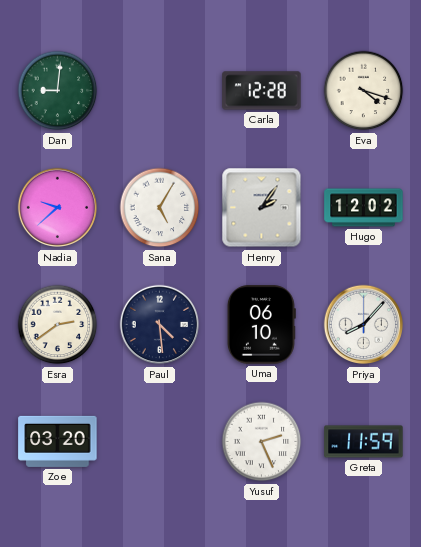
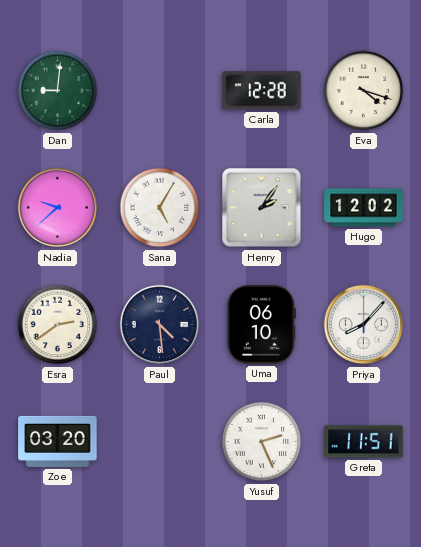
Greta: 11:59 -> 11:51
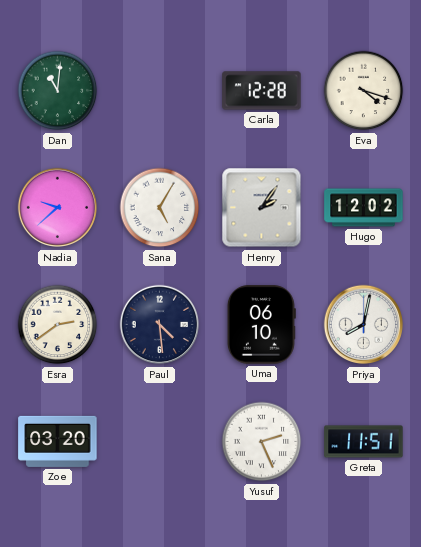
Dan: 9:01 -> 11:01
Priya: 8:07 -> 8:02
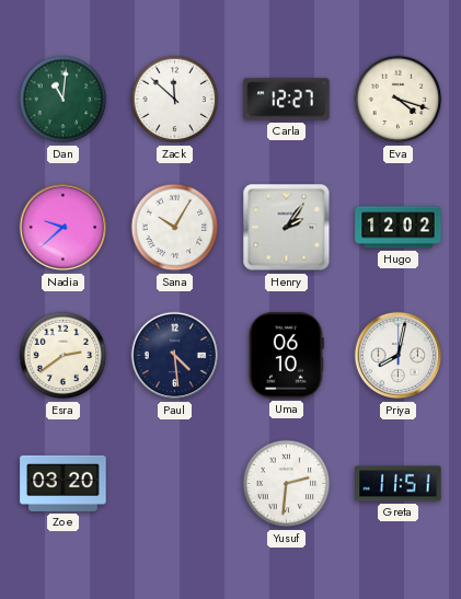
Zack: none -> 11:52
Carla: 12:28 -> 12:27
Sana: 5:05 -> 10:05
Yusuf: 2:26 -> 2:31
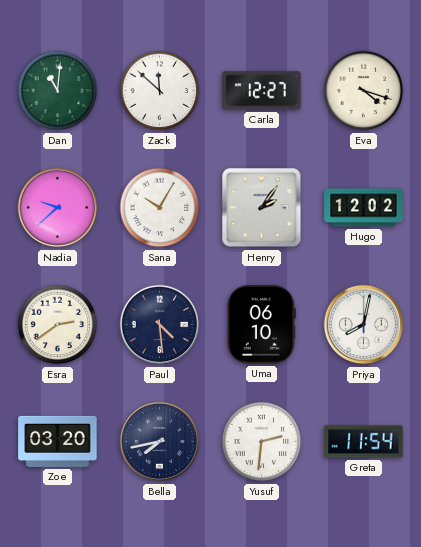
Bella: none -> 7:43
Greta: 11:51 -> 11:54
